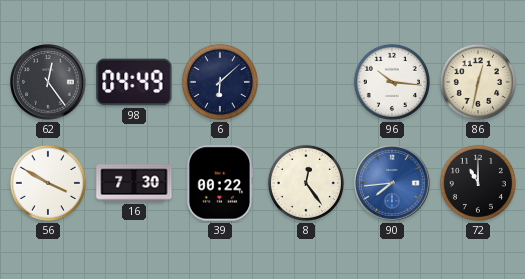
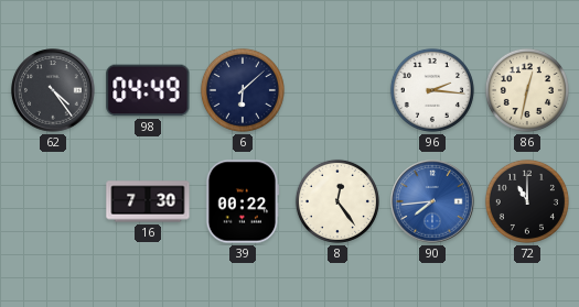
62: 12:24 -> 4:24
96: 10:16 -> 2:16
56: 3:50 -> none
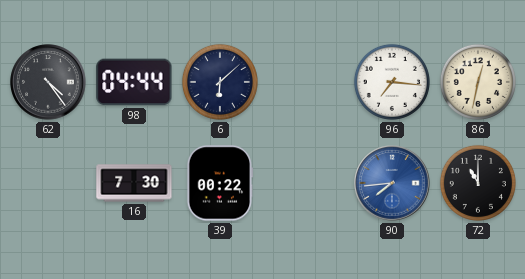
98: 04:49 -> 04:44
96: 2:16 -> 7:16
8: 12:24 -> none
